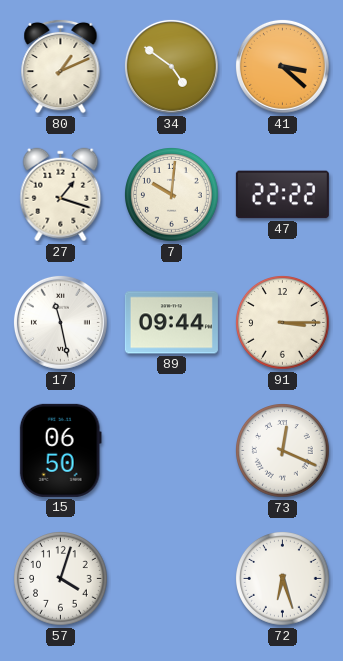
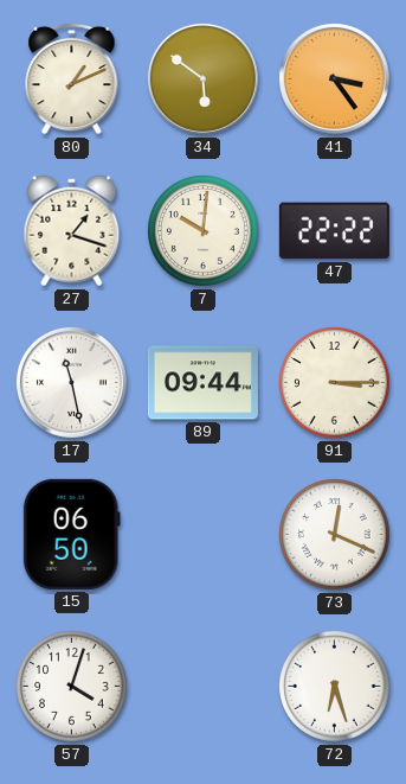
34: 4:51 -> 5:51
41: 3:22 -> 3:24
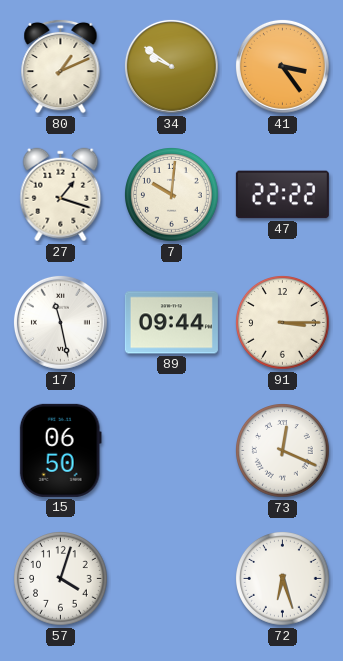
34: 5:51 -> 9:51
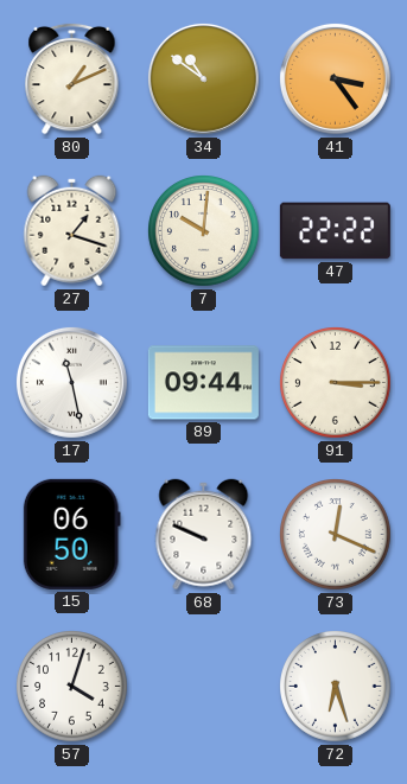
34: 9:51 -> 10:51
68: none -> 9:49
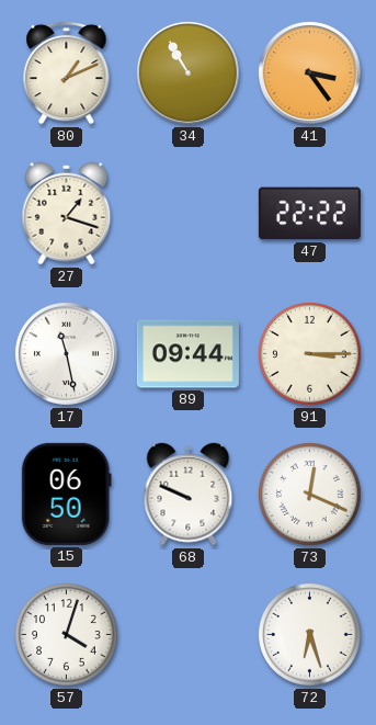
34: 10:51 -> 10:55
7: 10:01 -> none
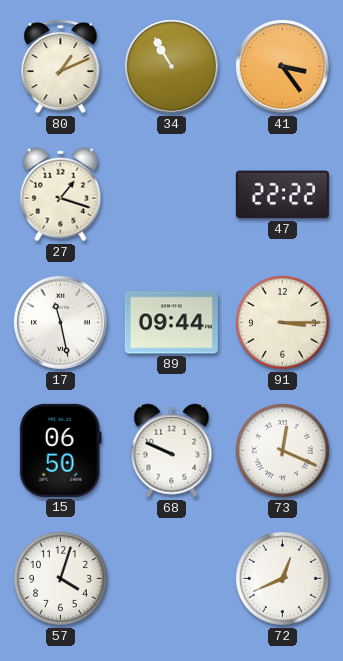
72: 6:27 -> 12:41
